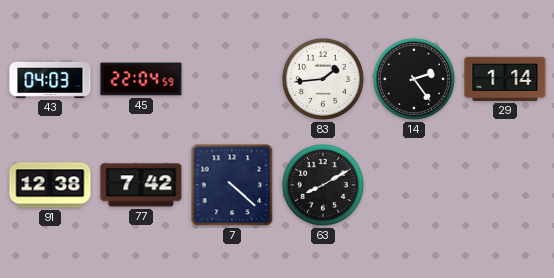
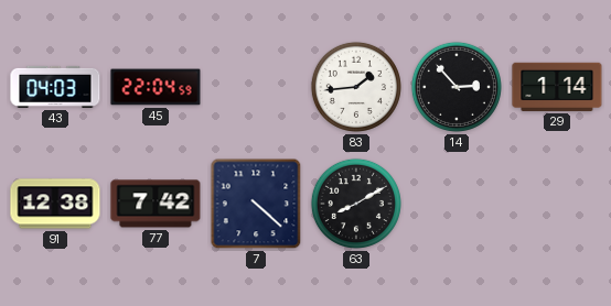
14: 2:24 -> 2:53
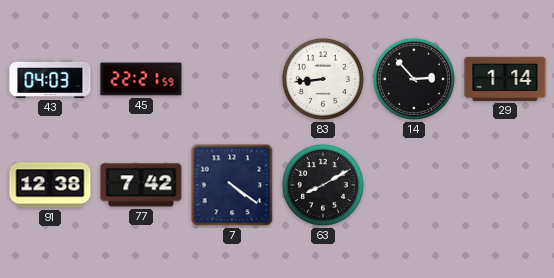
45: 22:04 -> 22:21
83: 1:44 -> 8:44
7: 4:22 -> 4:21
